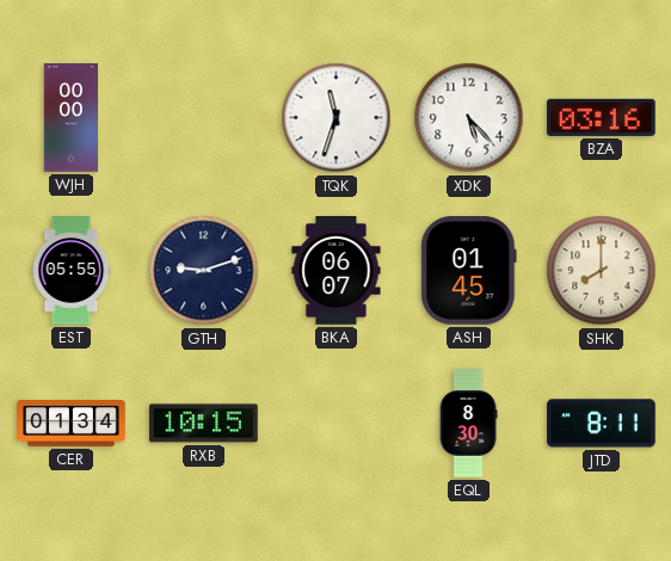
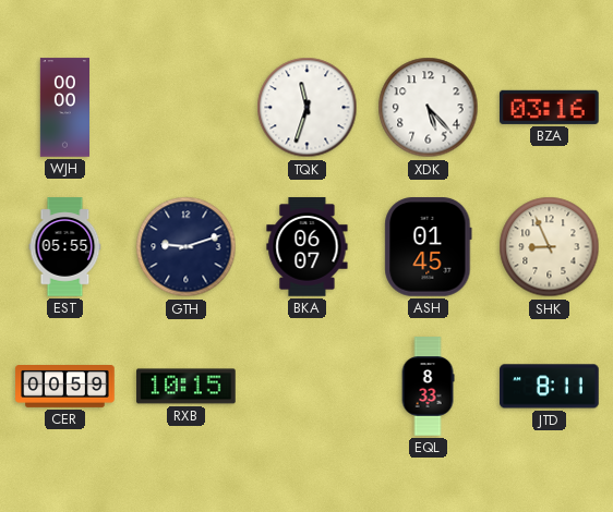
SHK: 8:00 -> 8:56
CER: 01:34 -> 00:59
EQL: 8:30 -> 8:33
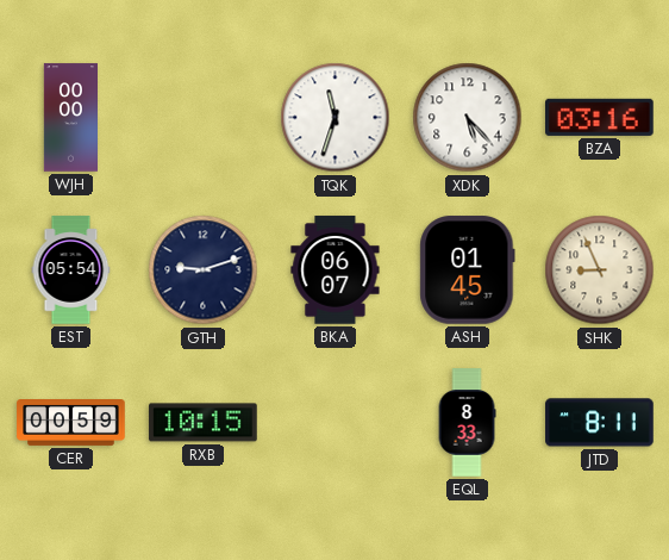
EST: 05:55 -> 05:54
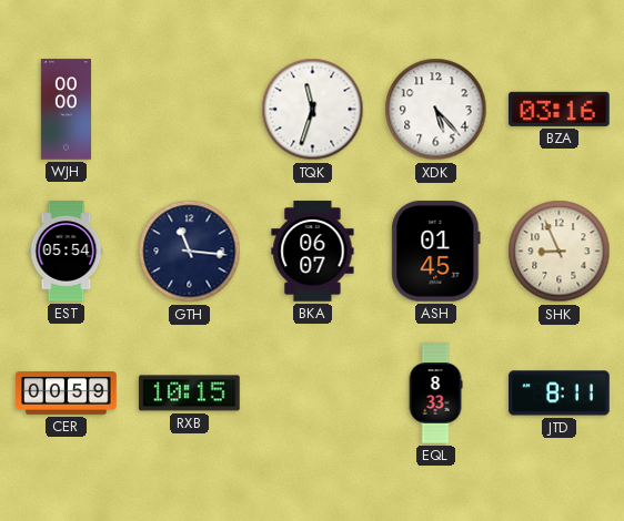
GTH: 9:12 -> 11:16
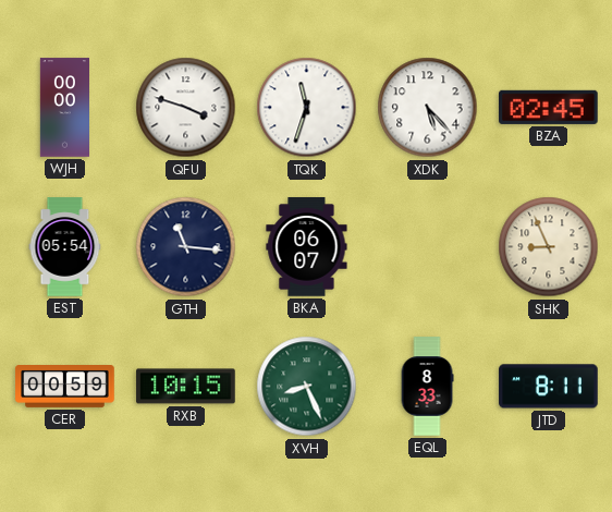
QFU: none -> 3:48
BZA: 03:16 -> 02:45
ASH: 01:45 -> none
XVH: none -> 8:26
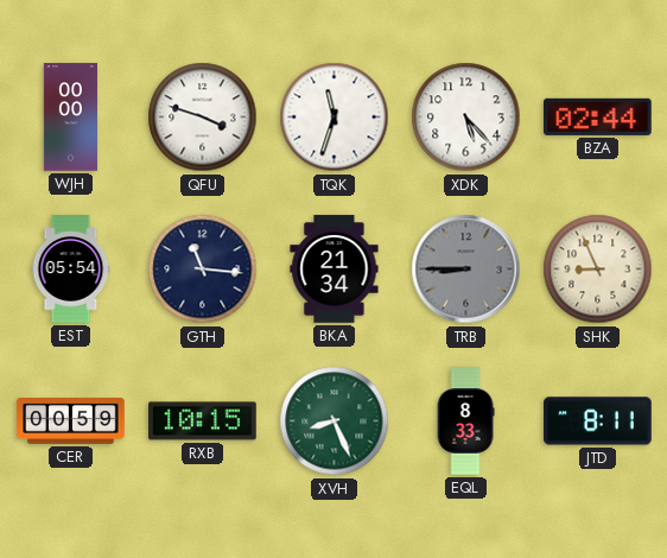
BZA: 02:45 -> 02:44
BKA: 06:07 -> 21:34
TRB: none -> 8:45
